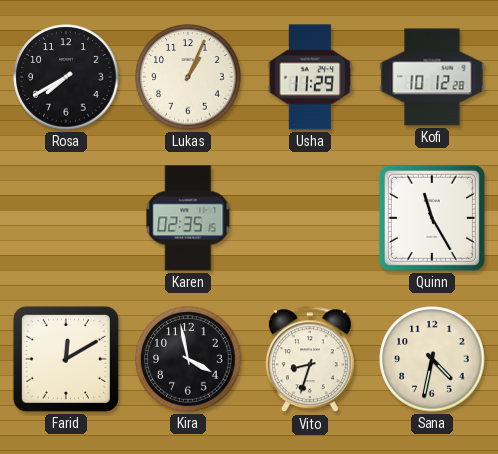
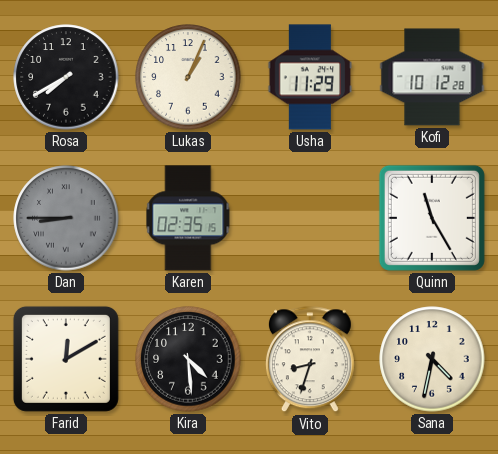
Dan: none -> 8:45
Kira: 3:58 -> 4:29
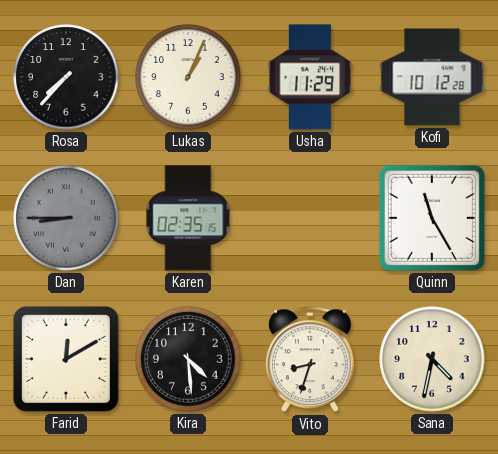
Rosa: 7:40 -> 7:37
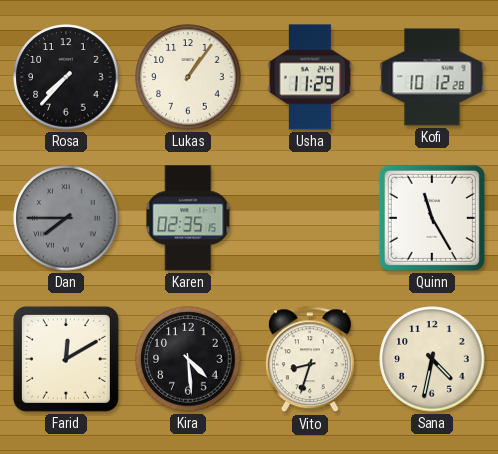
Lukas: 1:04 -> 1:06
Dan: 8:45 -> 7:45
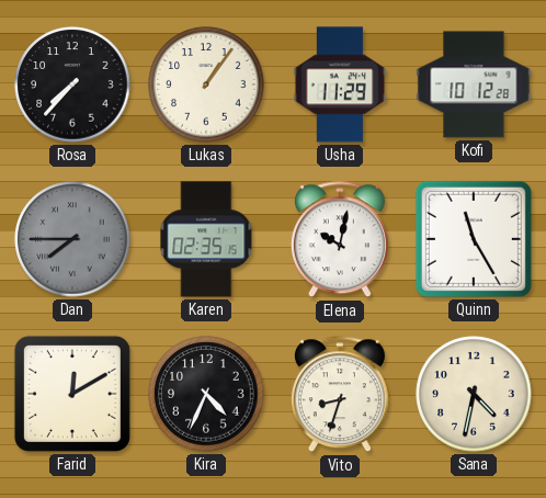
Elena: none -> 10:02
Kira: 4:29 -> 4:34
